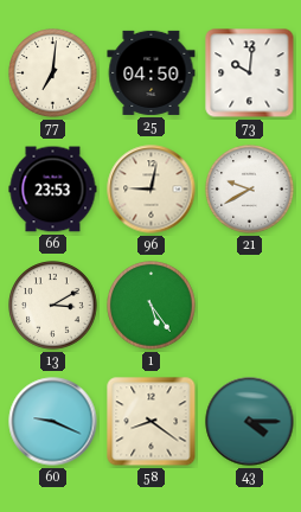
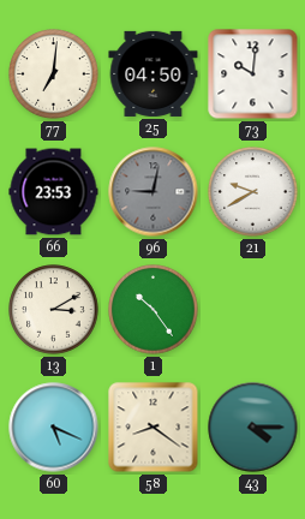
96 dial: cream -> grey
1: 5:24 -> 10:24
60: 9:19 -> 5:19
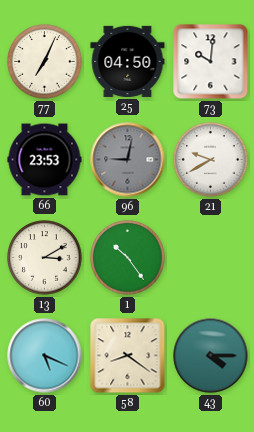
77: 7:01 -> 7:04
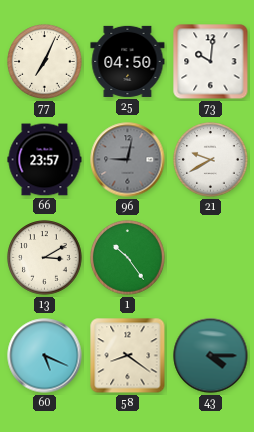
66: 23:53 -> 23:57
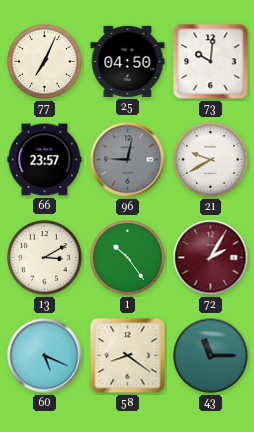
72: none -> 2:05
43: 4:15 -> 11:15
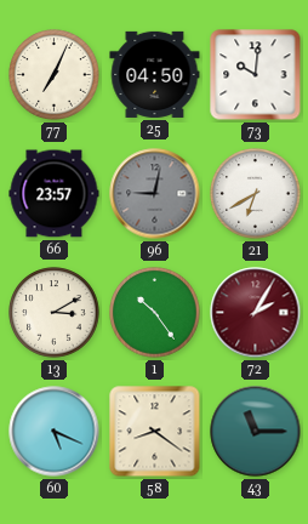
21: 9:40 -> 6:40
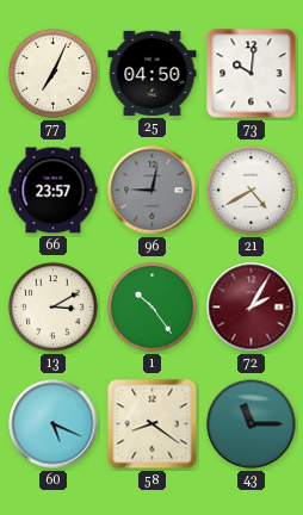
21: 6:40 -> 4:40
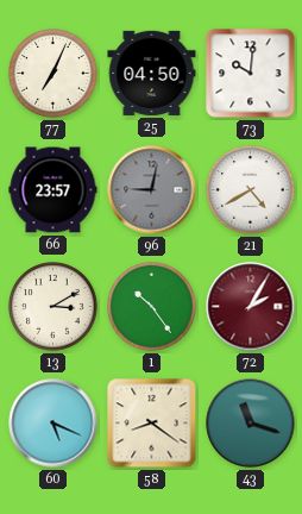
43: 11:15 -> 11:18
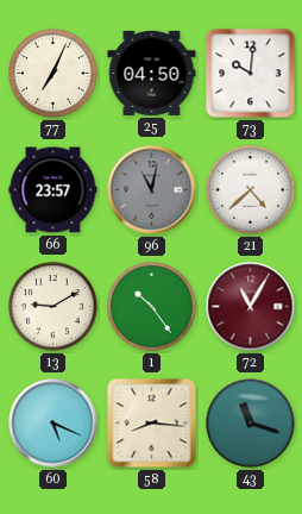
96: 9:02 -> 11:02
21: 4:40 -> 4:38
13: 3:10 -> 9:10
72: 2:05 -> 11:05
58: 8:21 -> 8:16
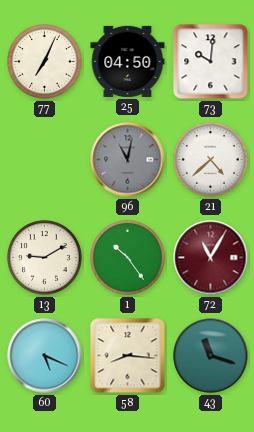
66: 23:57 -> none
